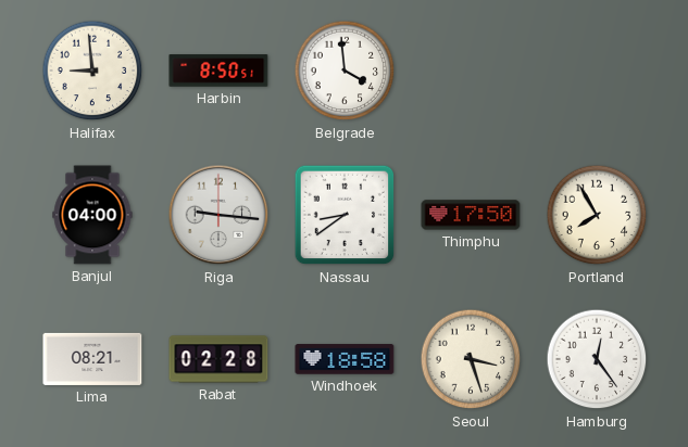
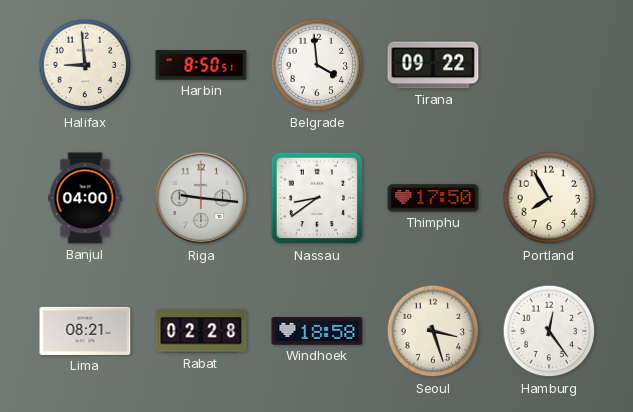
Tirana: none -> 09:22
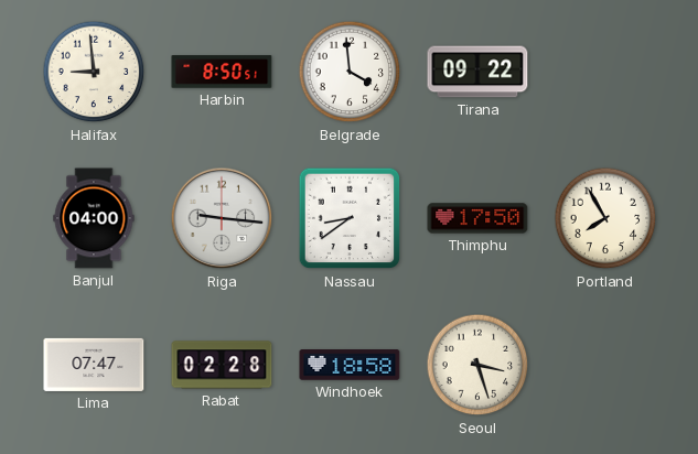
Lima: 08:21 -> 07:47
Hamburg: 12:24 -> none
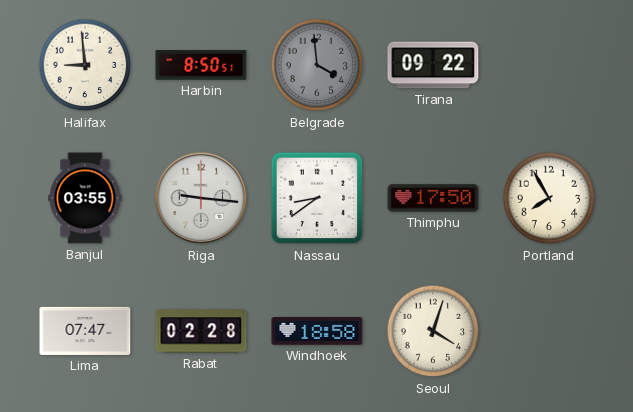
Belgrade dial: white -> grey
Banjul: 04:00 -> 03:55
Seoul: 3:27 -> 4:03
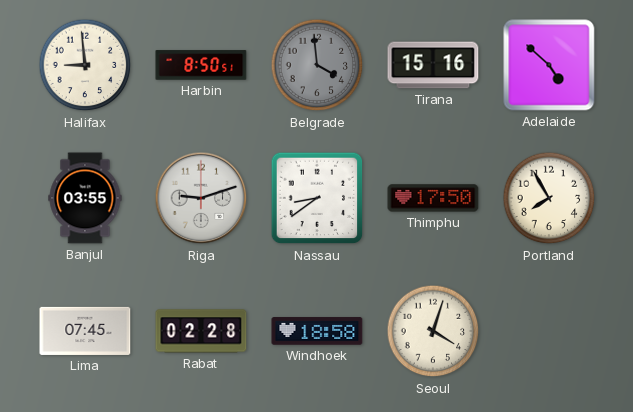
Tirana: 09:22 -> 15:16
Adelaide: none -> 4:52
Riga: 9:16 -> 9:12
Lima: 07:47 -> 07:45
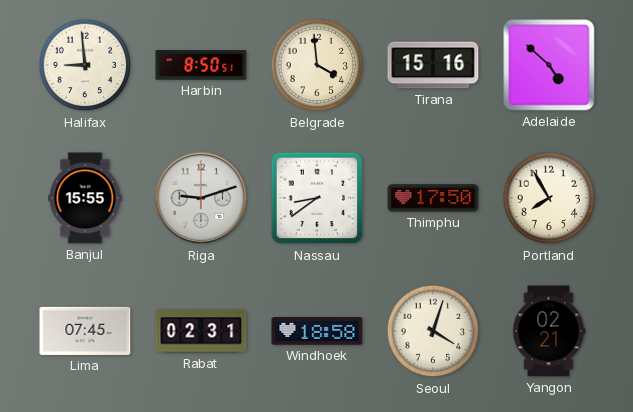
Belgrade dial: grey -> cream
Banjul: 03:55 -> 15:55
Rabat: 02:28 -> 02:31
Yangon: none -> 02:21
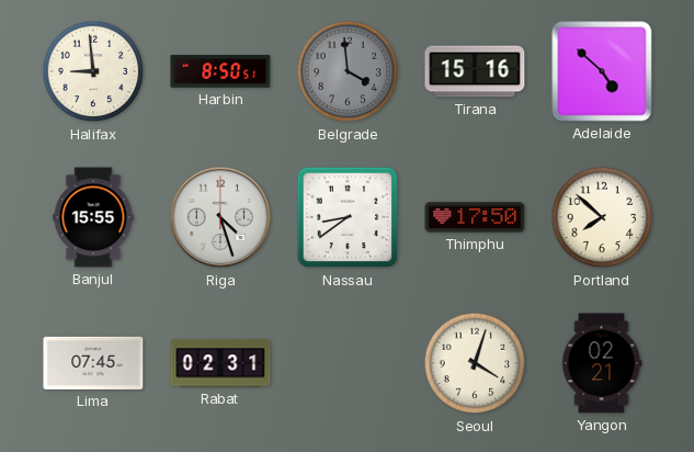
Belgrade dial: cream -> grey
Riga: 9:12 -> 4:27
Portland: 7:55 -> 7:52
Windhoek: 18:58 -> none
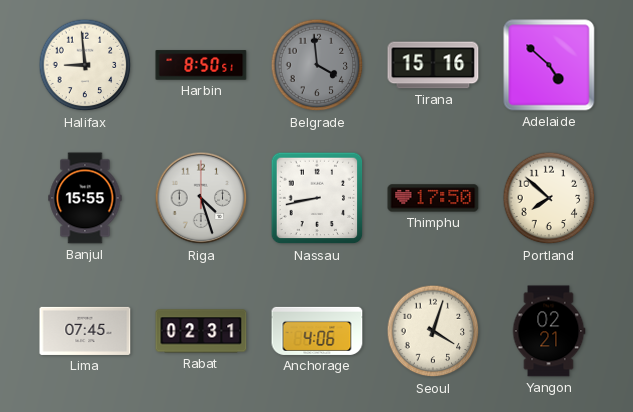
Nassau: 8:39 -> 8:43
Anchorage: none -> 4:06
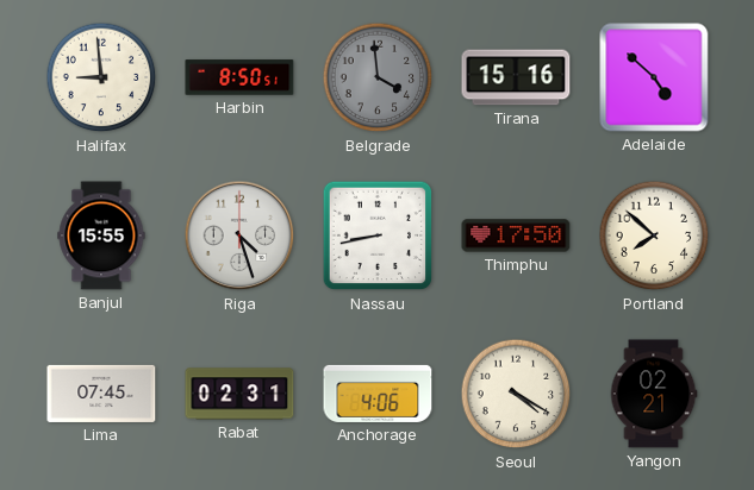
Seoul: 4:03 -> 4:20
